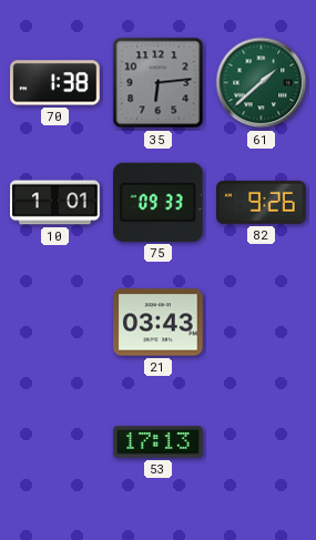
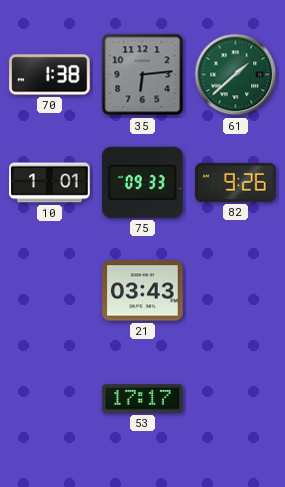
53: 17:13 -> 17:17
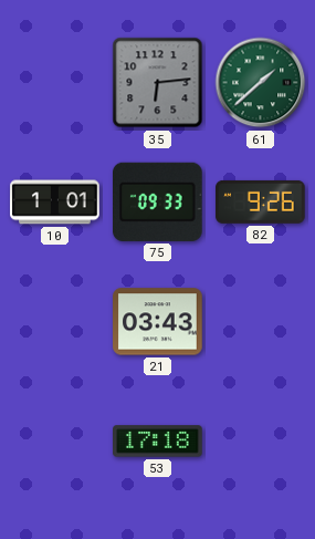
70: 1:38 -> none
53: 17:17 -> 17:18
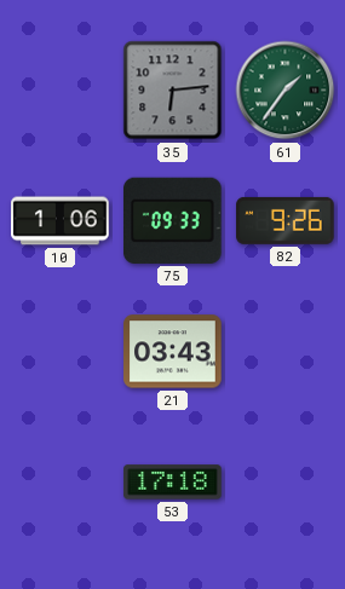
61: 1:38 -> 1:36
10: 1:01 -> 1:06
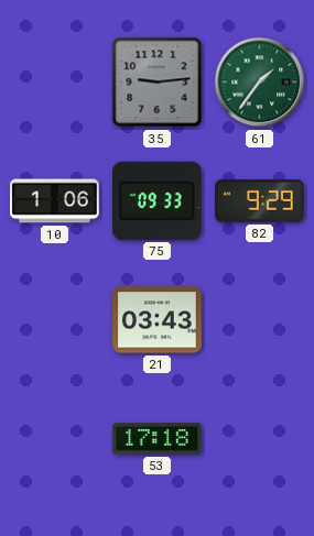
35: 6:14 -> 9:14
82: 9:26 -> 9:29
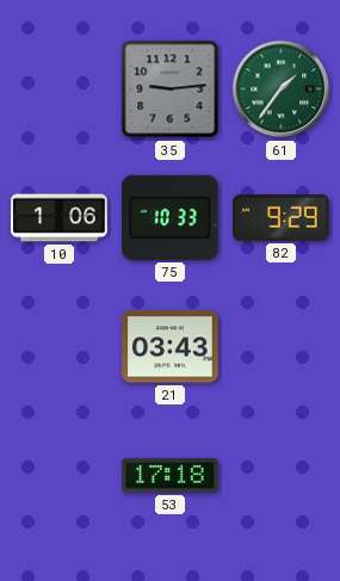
75: 09:33 -> 10:33
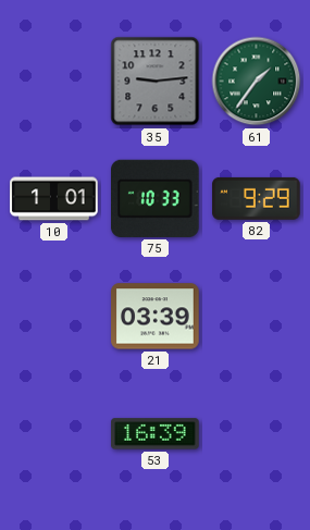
10: 1:06 -> 1:01
21: 03:43 -> 03:39
53: 17:18 -> 16:39
